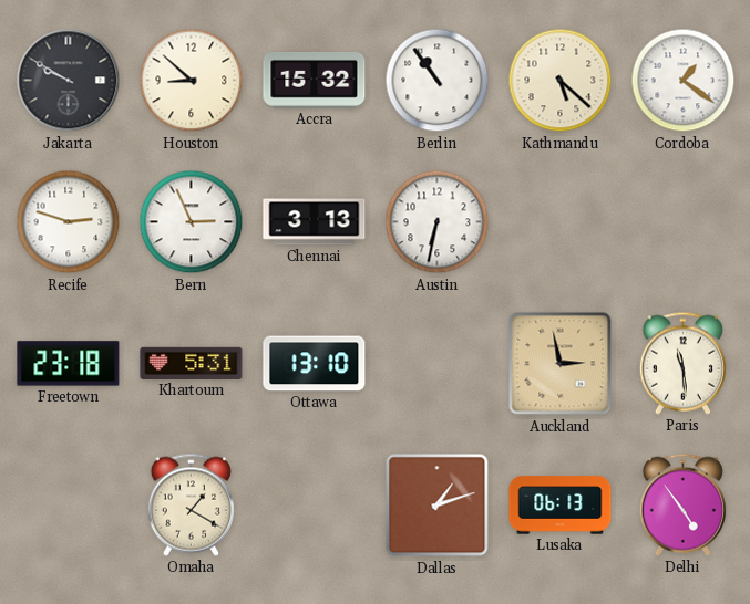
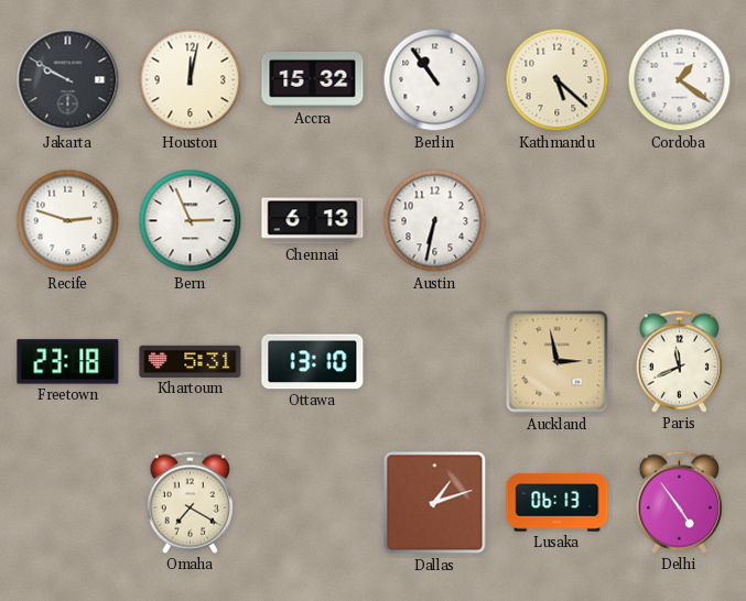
Houston: 8:52 -> 12:02
Chennai: 3:13 -> 6:13
Paris: 11:29 -> 11:41
Omaha: 1:20 -> 7:20
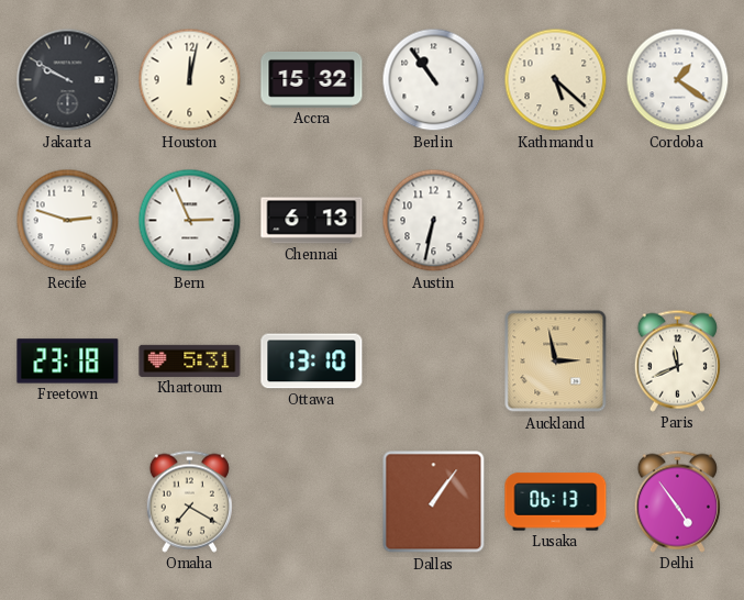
Dallas: 1:12 -> 1:06
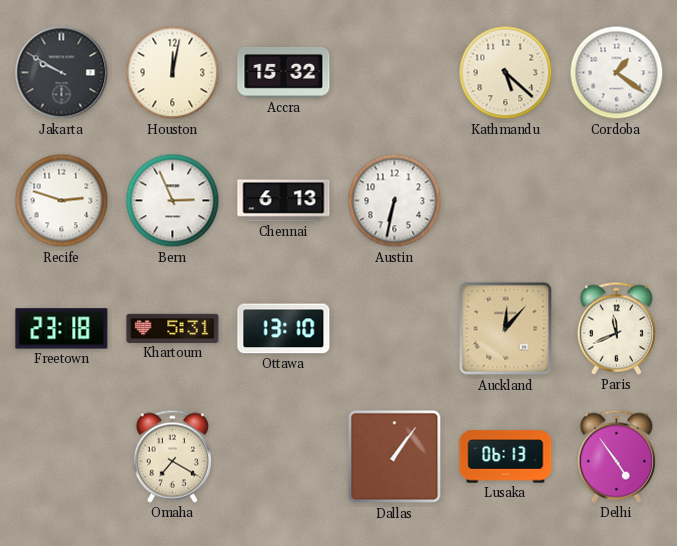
Berlin: 10:54 -> none
Auckland: 2:58 -> 12:07
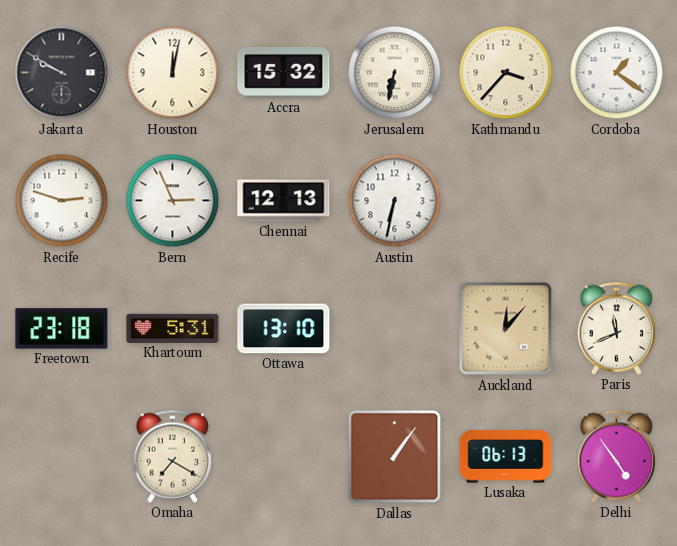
Jerusalem: none -> 6:32
Kathmandu: 5:22 -> 3:37
Chennai: 6:13 -> 12:13
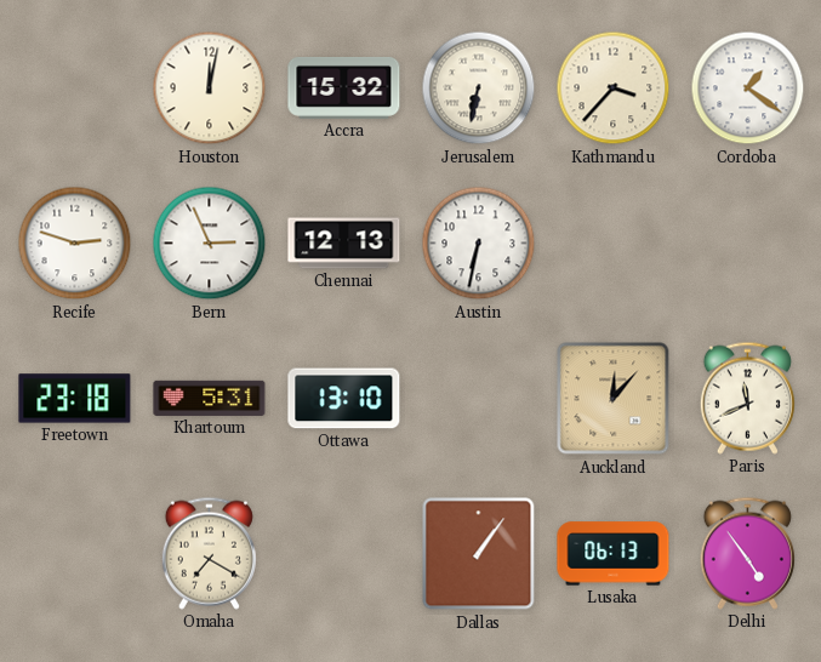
Jakarta: 9:50 -> none
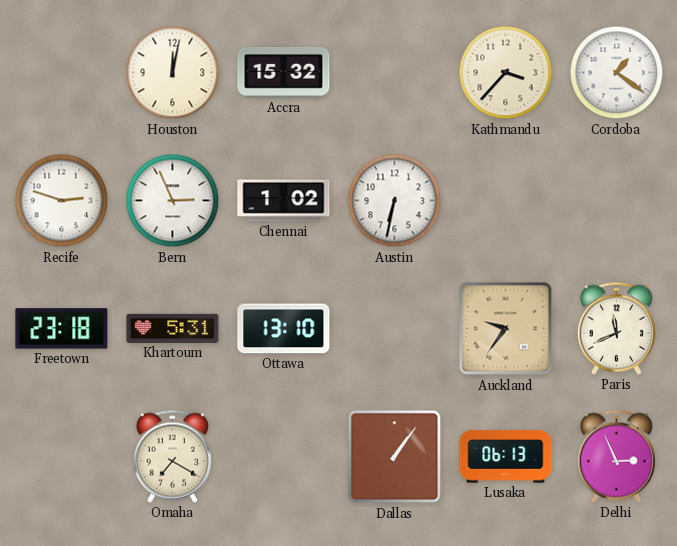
Jerusalem: 6:32 -> none
Chennai: 12:13 -> 1:02
Auckland: 12:07 -> 9:36
Delhi: 4:54 -> 2:56
